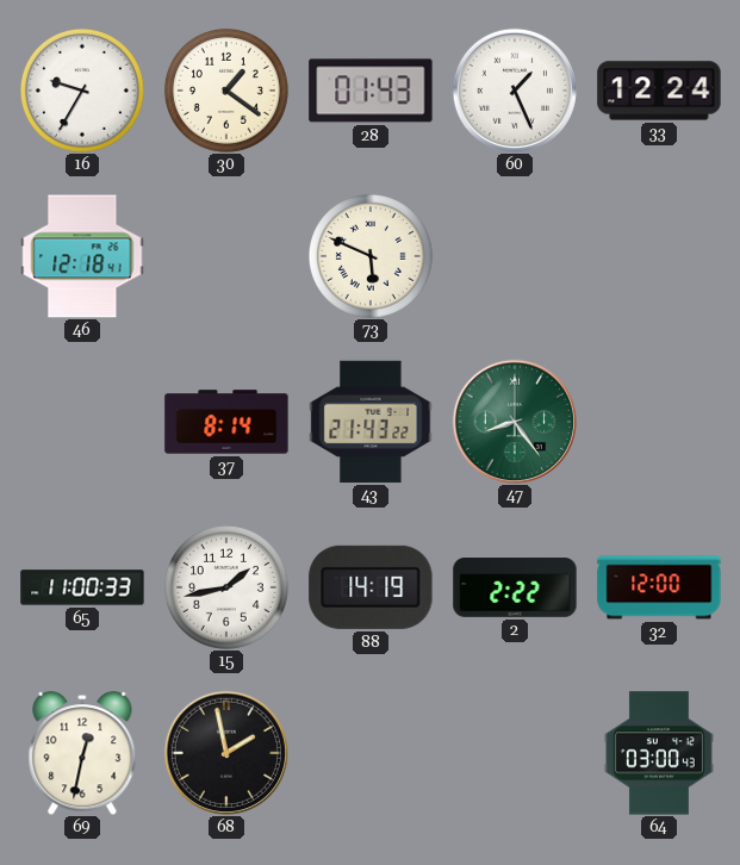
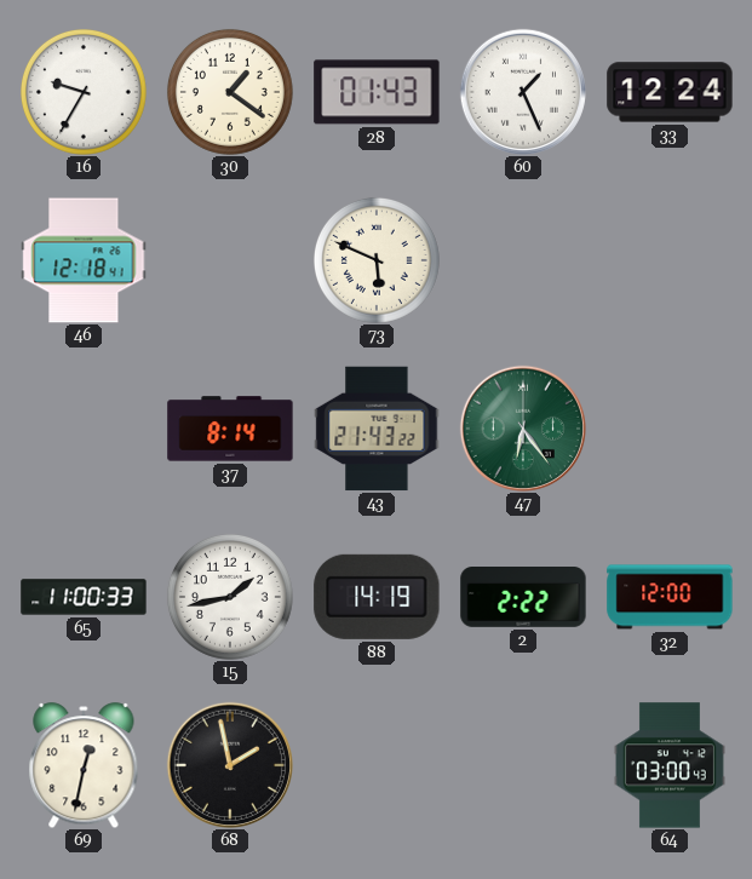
47: 8:24 -> 6:24
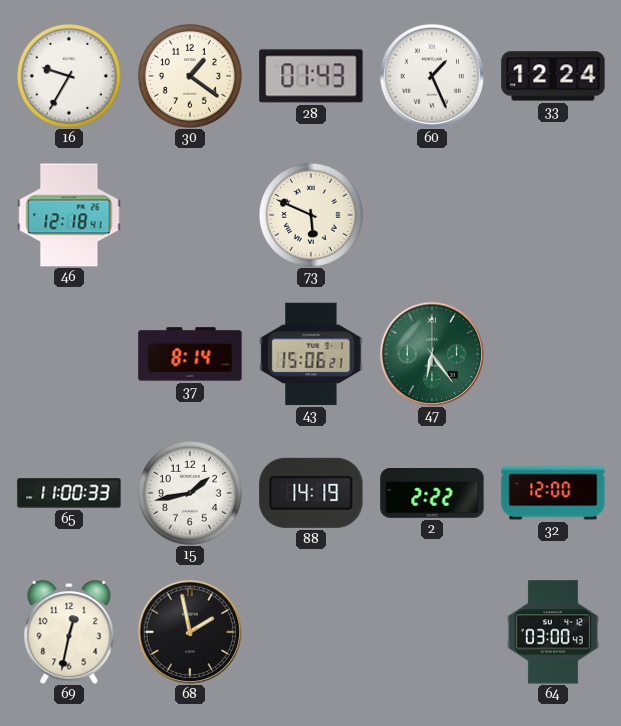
43: 21:43 -> 15:06
